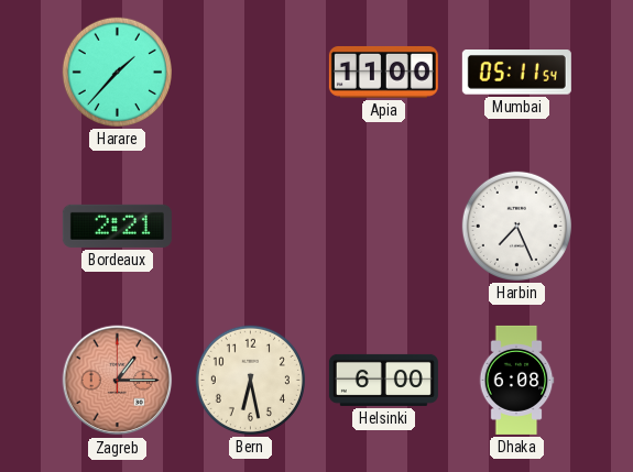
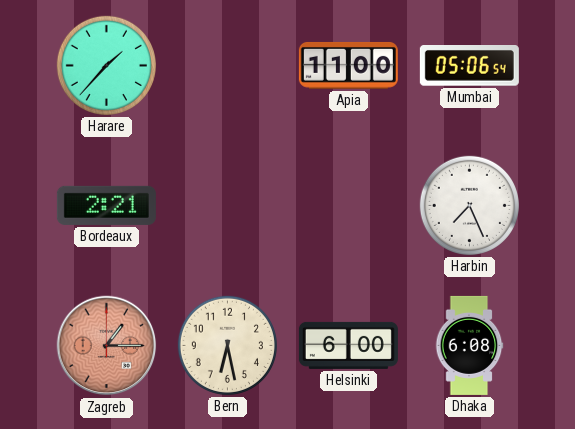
Mumbai: 05:11 -> 05:06
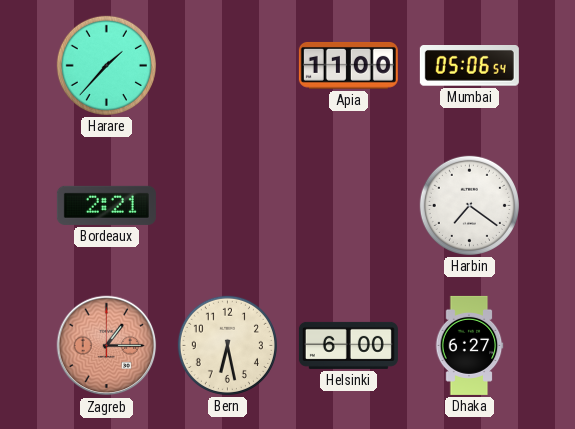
Harbin: 7:26 -> 7:21
Dhaka: 6:08 -> 6:27
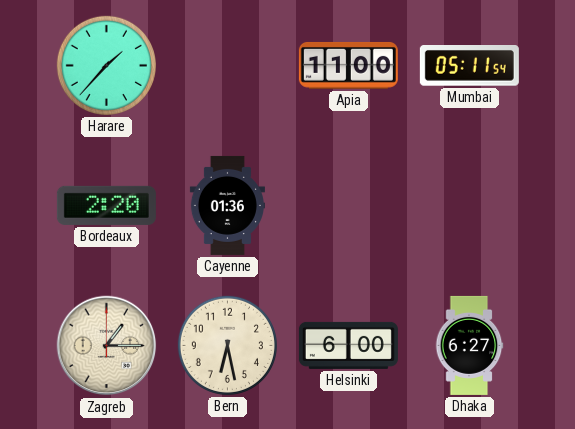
Mumbai: 05:06 -> 05:11
Bordeaux: 2:21 -> 2:20
Cayenne: none -> 01:36
Harbin: 7:21 -> none
Zagreb dial: salmon -> cream
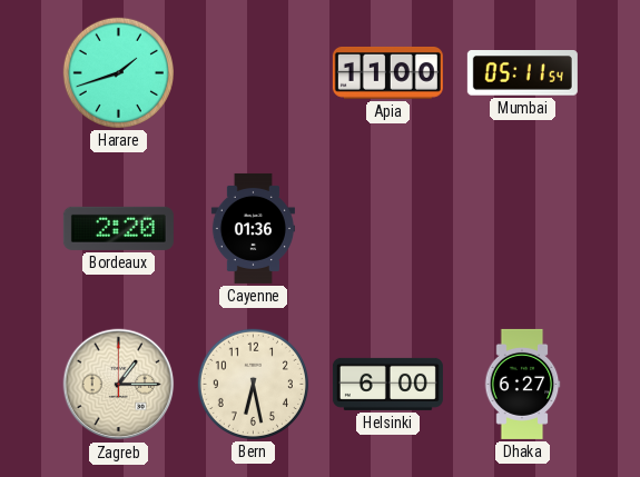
Harare: 1:37 -> 1:42
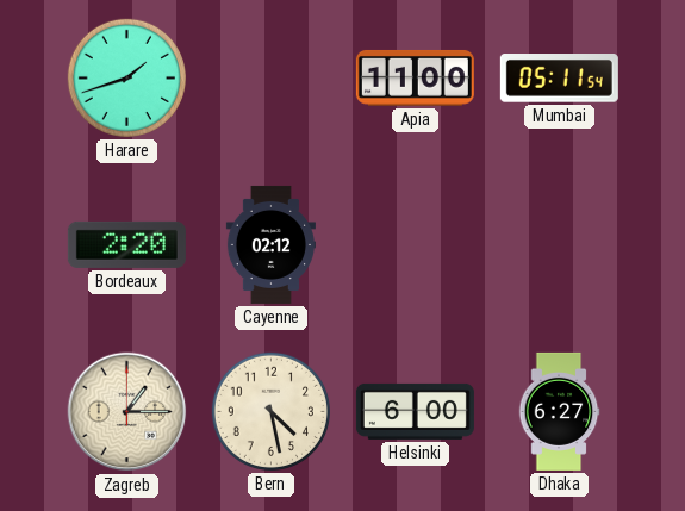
Cayenne: 01:36 -> 02:12
Bern: 6:28 -> 4:28
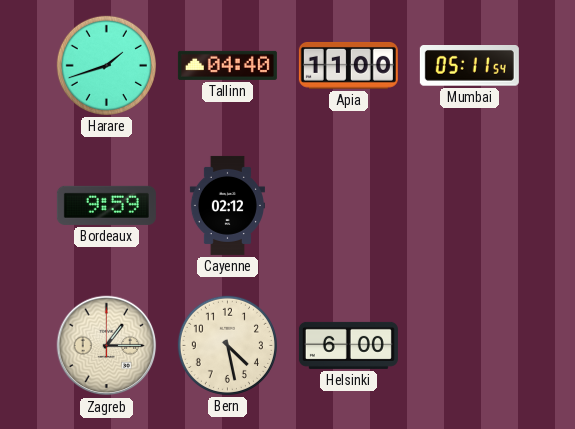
Tallinn: none -> 04:40
Bordeaux: 2:20 -> 9:59
Dhaka: 6:27 -> none
